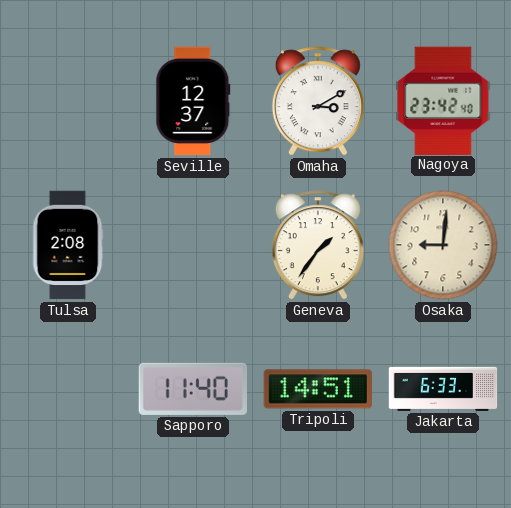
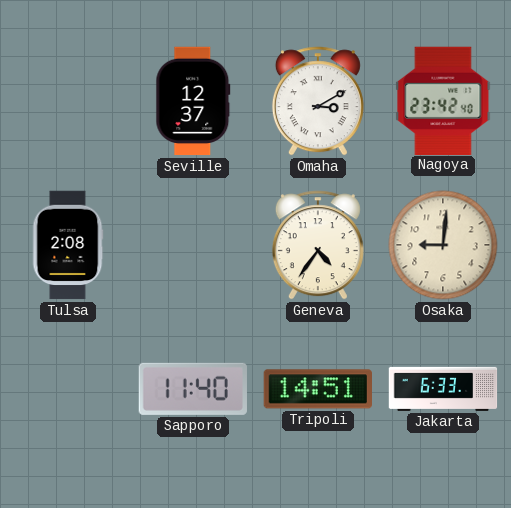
Geneva: 1:36 -> 4:36
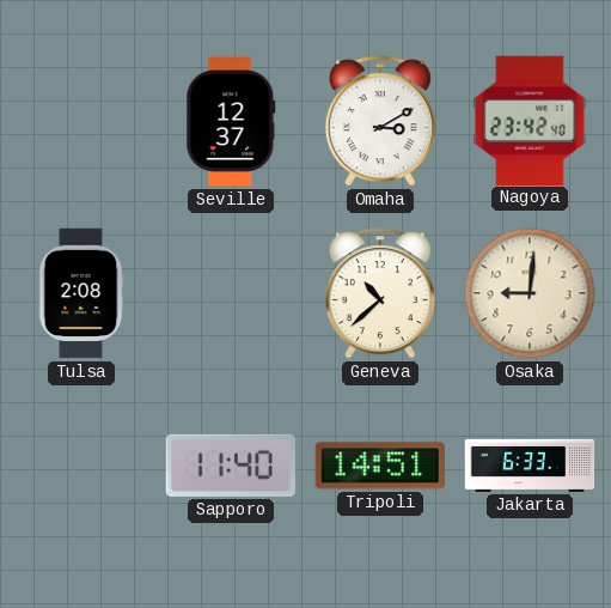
Geneva: 4:36 -> 10:38
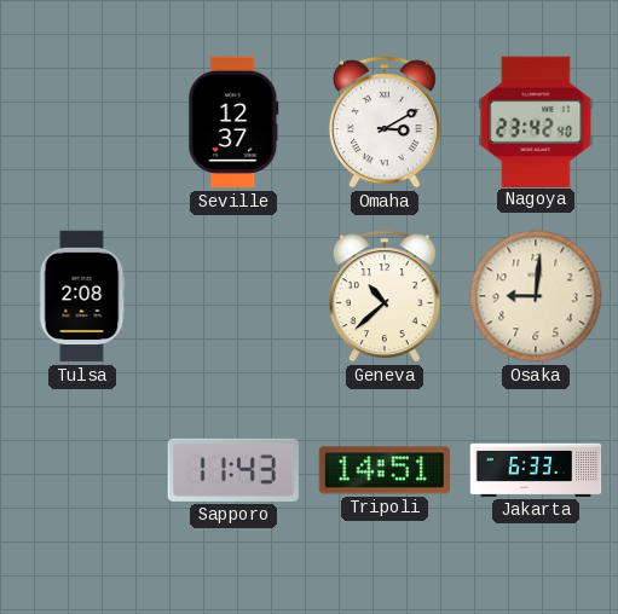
Sapporo: 11:40 -> 11:43
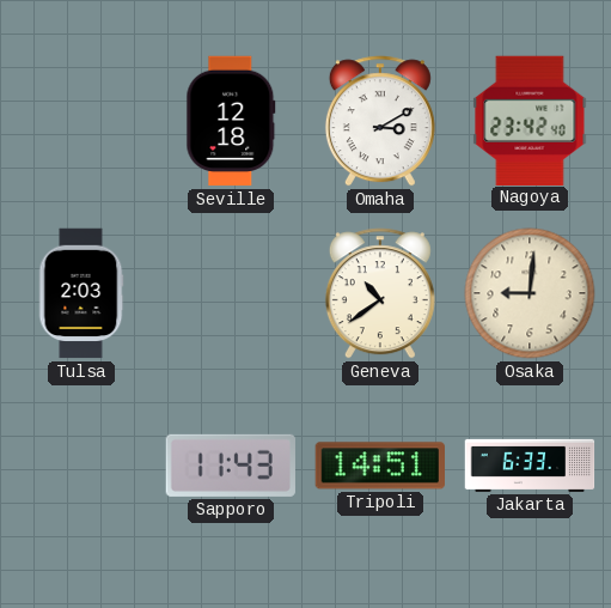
Seville: 12:37 -> 12:18
Tulsa: 2:08 -> 2:03
Geneva: 10:38 -> 10:39
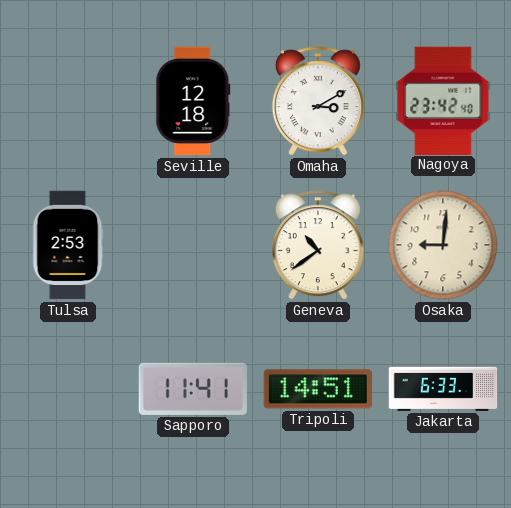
Tulsa: 2:03 -> 2:53
Sapporo: 11:43 -> 11:41
